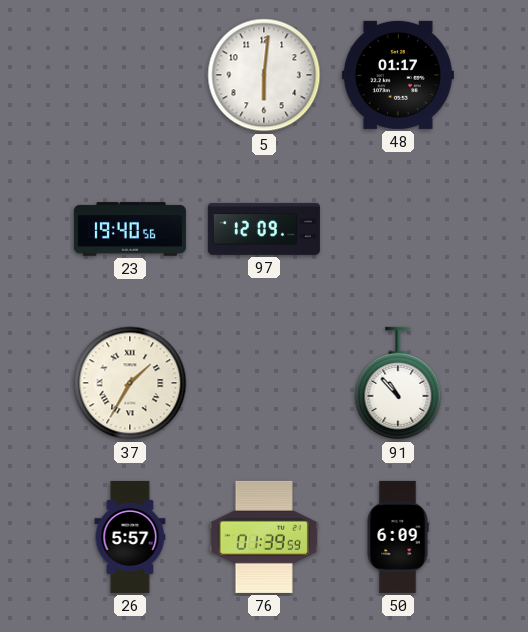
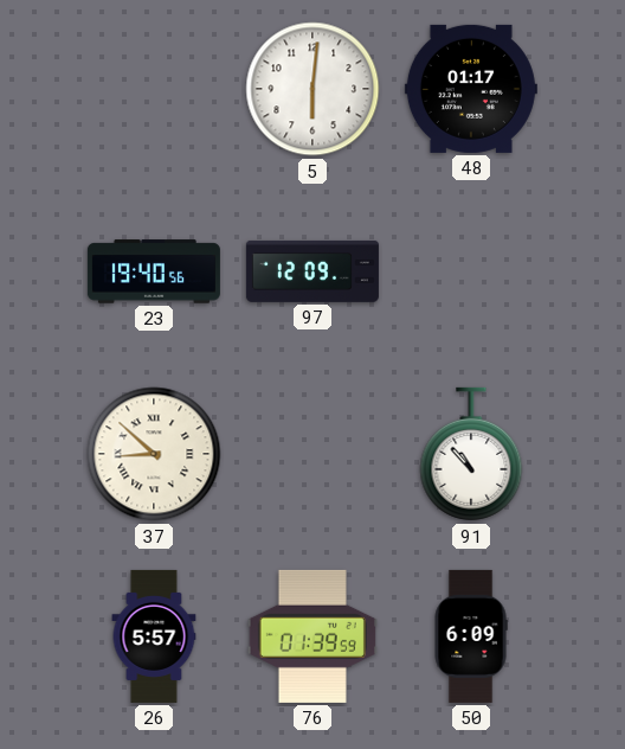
37: 1:35 -> 8:52
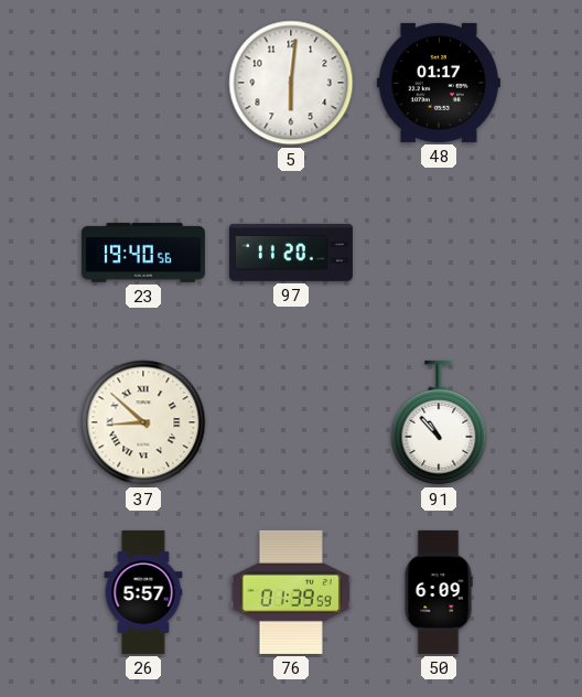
97: 12:09 -> 11:20
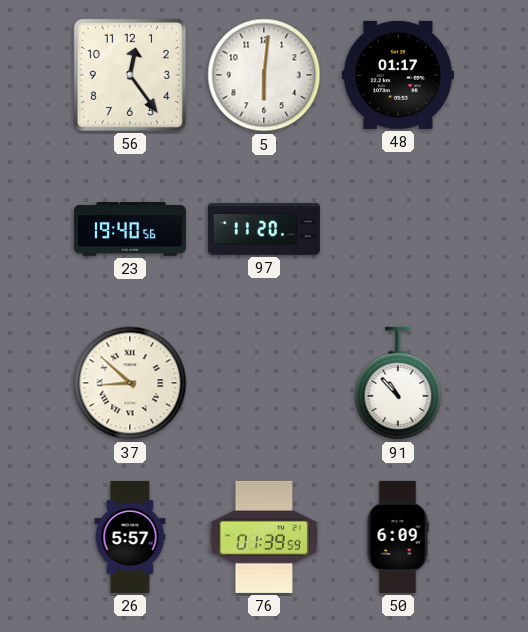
56: none -> 12:24
